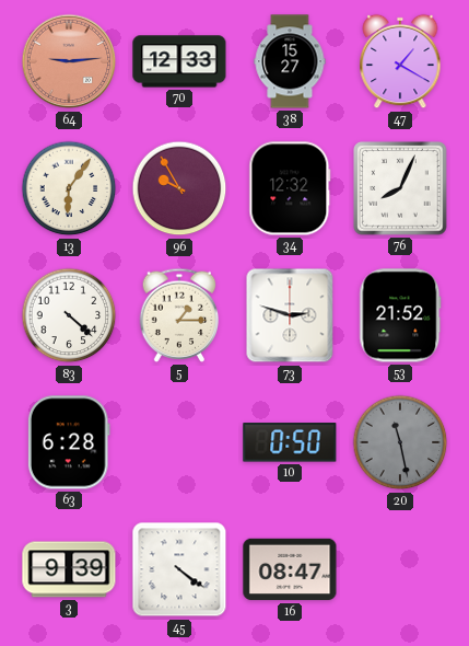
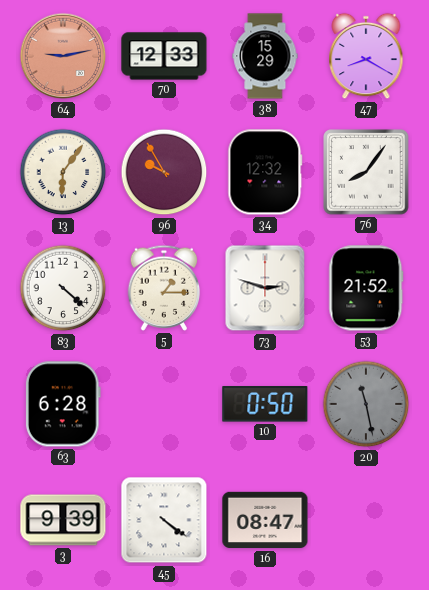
64: 9:14 -> 9:13
38: 15:27 -> 15:29
47: 1:20 -> 8:20
76: 8:04 -> 8:06
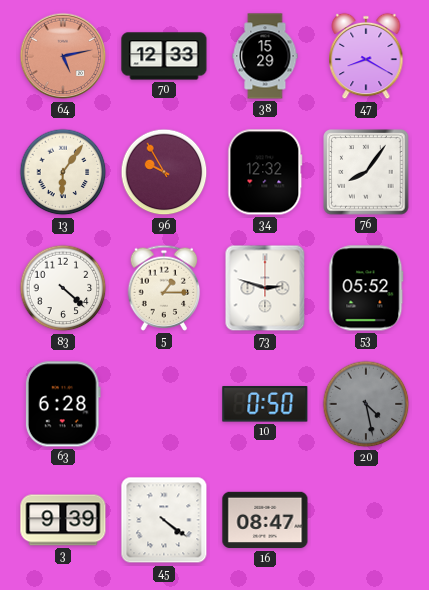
64: 9:13 -> 5:13
53: 21:52 -> 05:52
20: 11:28 -> 4:28
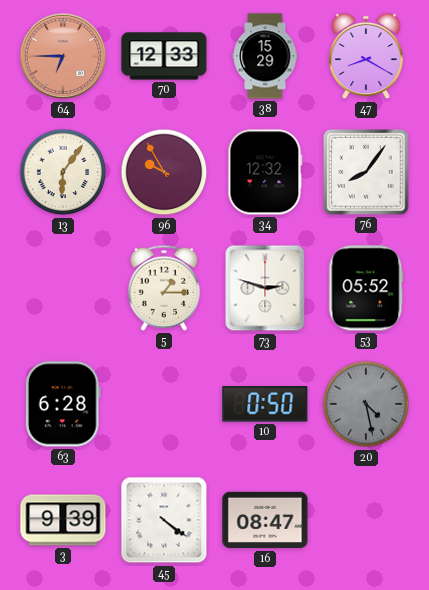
64: 5:13 -> 6:45
83: 4:22 -> none
